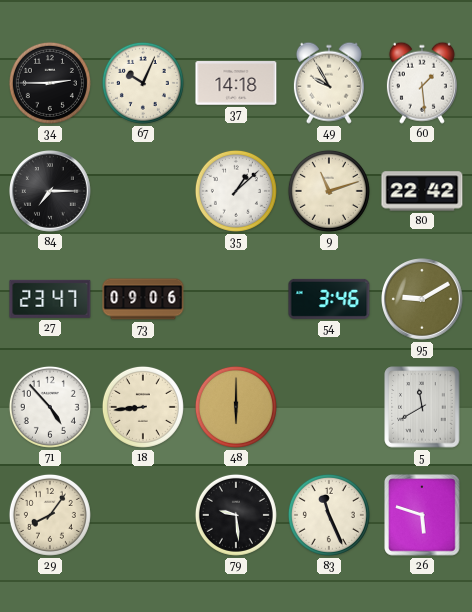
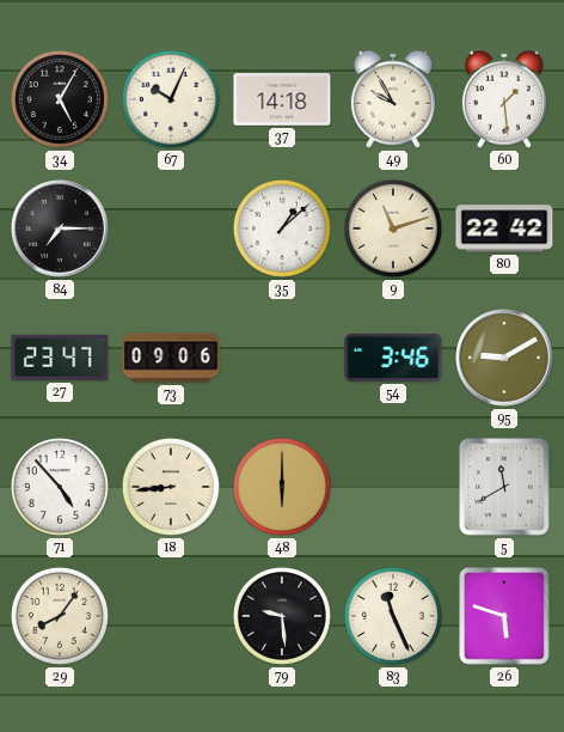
34: 2:45 -> 5:05
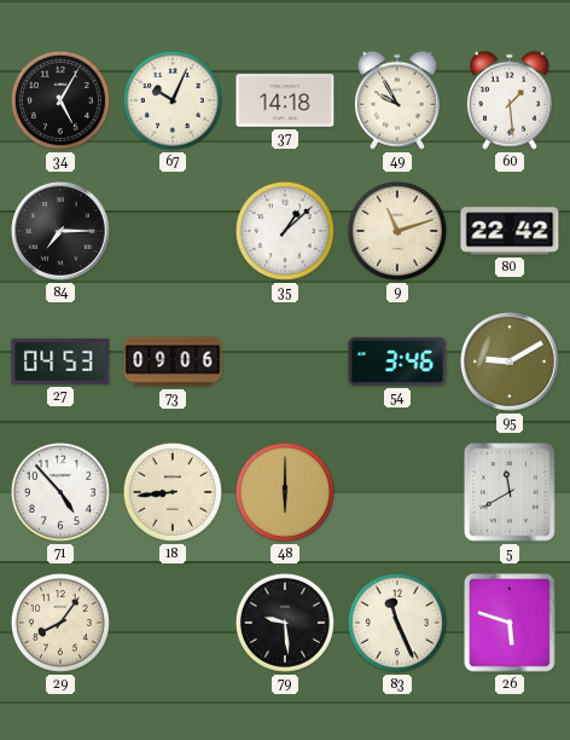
27: 23:47 -> 04:53
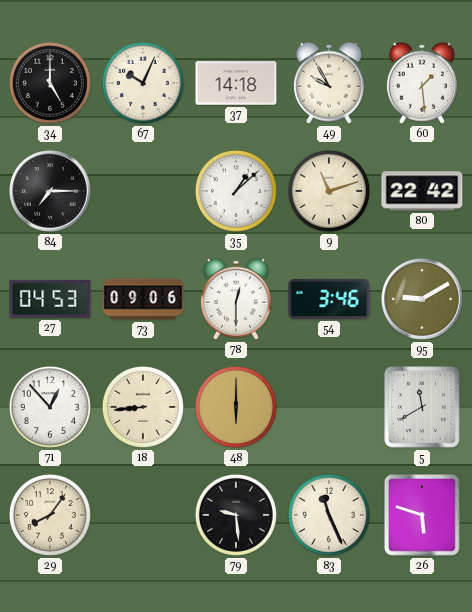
34: 5:05 -> 5:00
78: none -> 12:30
71: 4:53 -> 12:53
